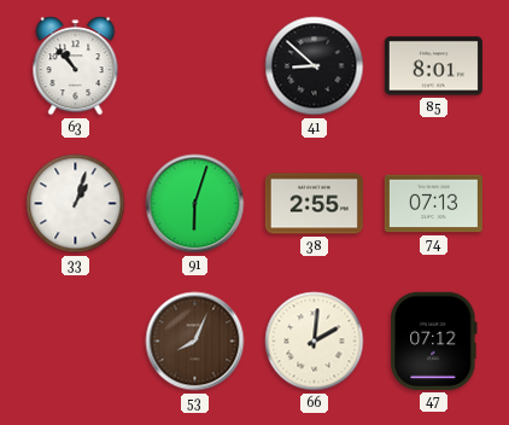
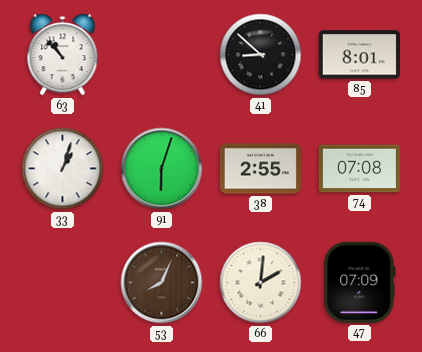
74: 07:13 -> 07:08
47: 07:12 -> 07:09
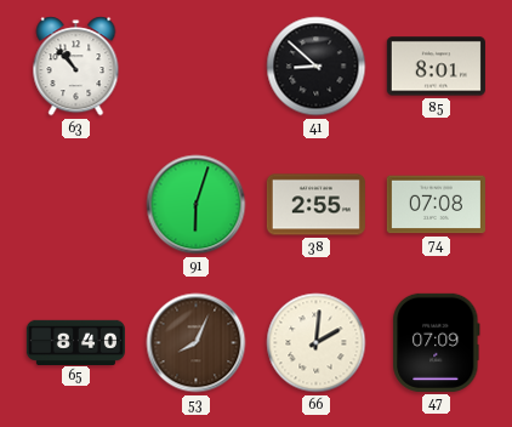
33: 1:03 -> none
65: none -> 8:40
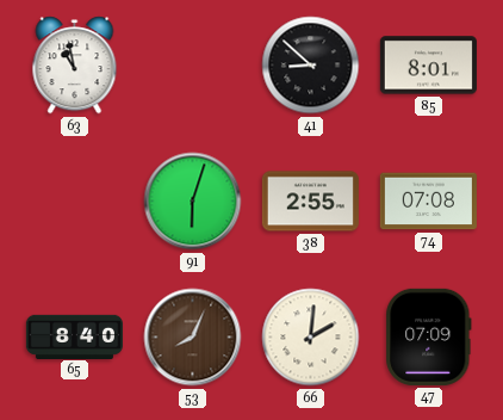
63: 10:53 -> 10:58
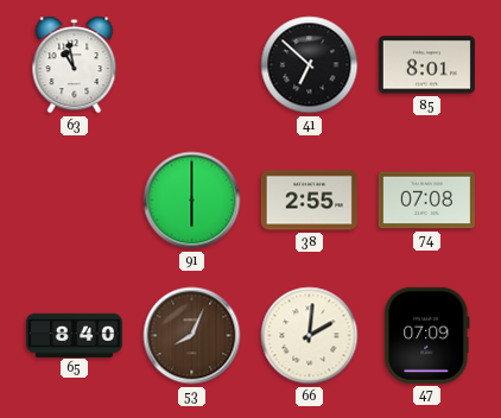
41: 8:52 -> 6:52
91: 6:03 -> 6:00
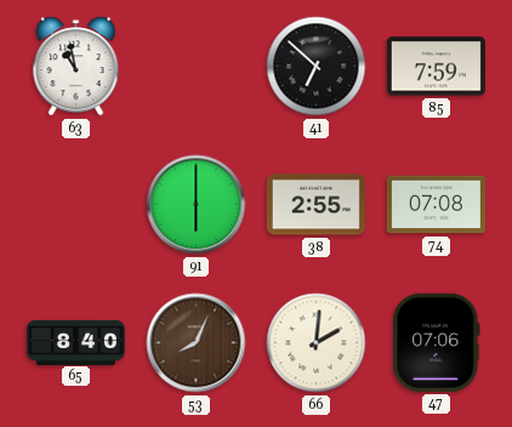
85: 8:01 -> 7:59
47: 07:09 -> 07:06
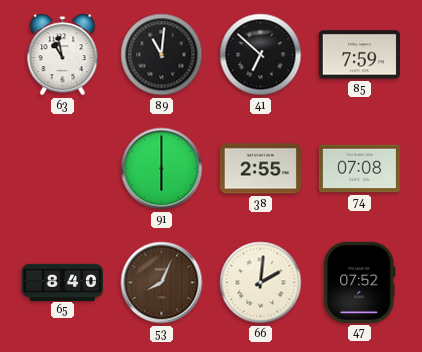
89: none -> 11:01
47: 07:06 -> 07:52
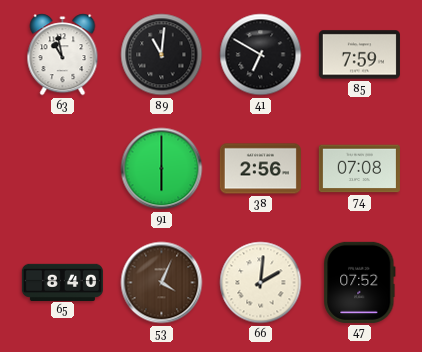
41: 6:52 -> 6:50
38: 2:55 -> 2:56
53: 8:04 -> 4:04
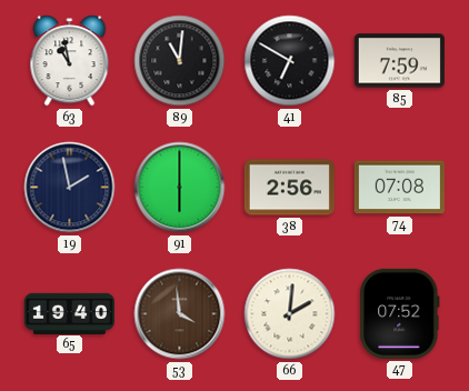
19: none -> 1:58
65: 8:40 -> 19:40
53: 4:04 -> 3:59
